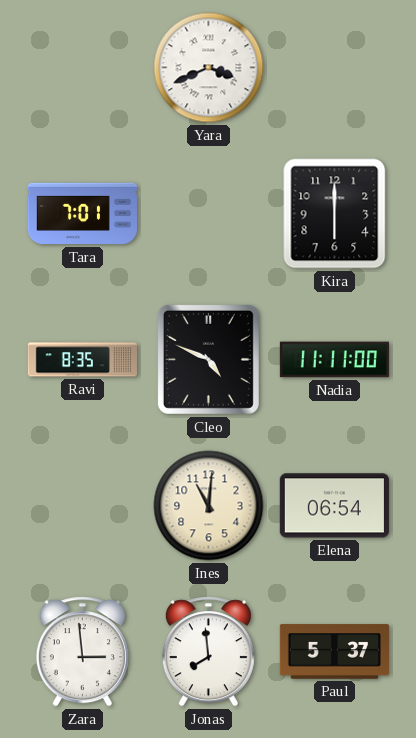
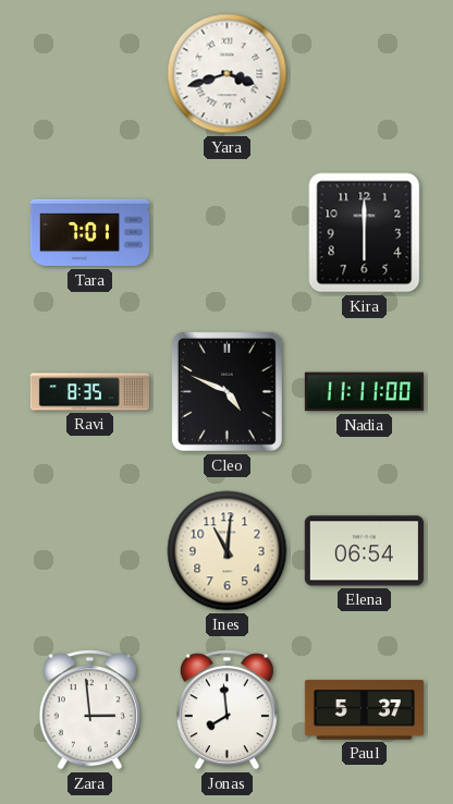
Yara: 3:41 -> 3:42
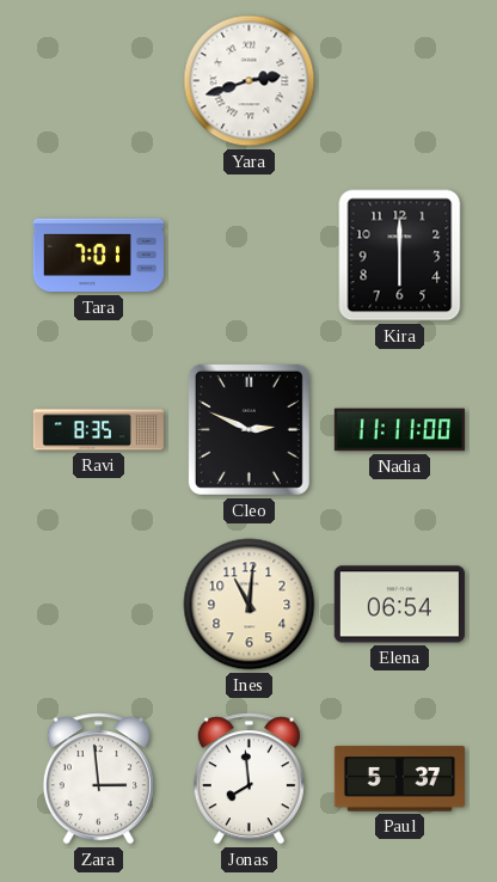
Yara: 3:42 -> 2:42
Cleo: 4:49 -> 2:49
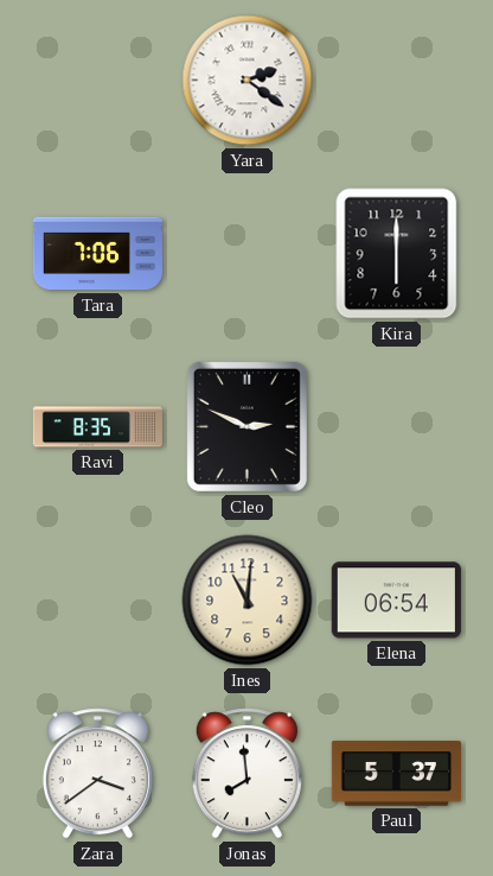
Yara: 2:42 -> 2:21
Tara: 7:01 -> 7:06
Nadia: 11:11 -> none
Zara: 2:59 -> 3:39
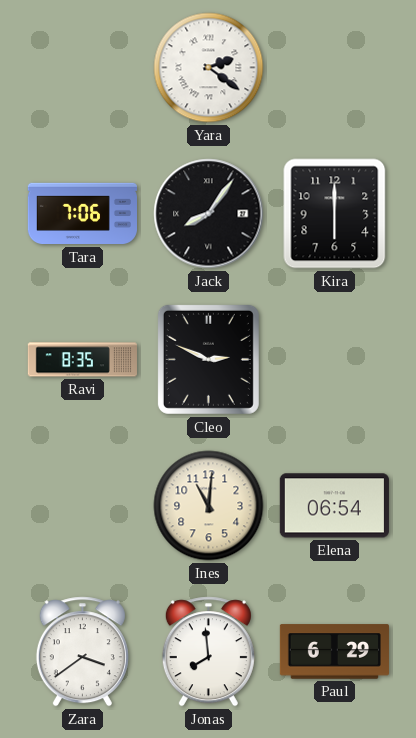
Jack: none -> 8:06
Paul: 5:37 -> 6:29
